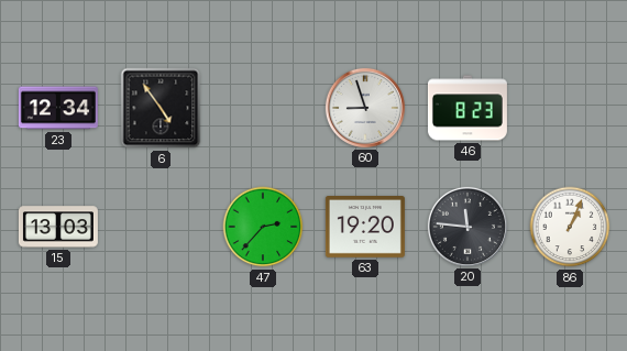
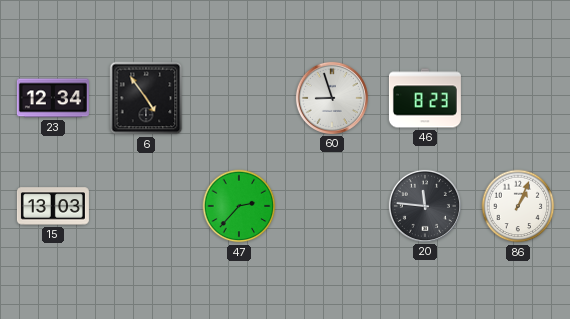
63: 19:20 -> none
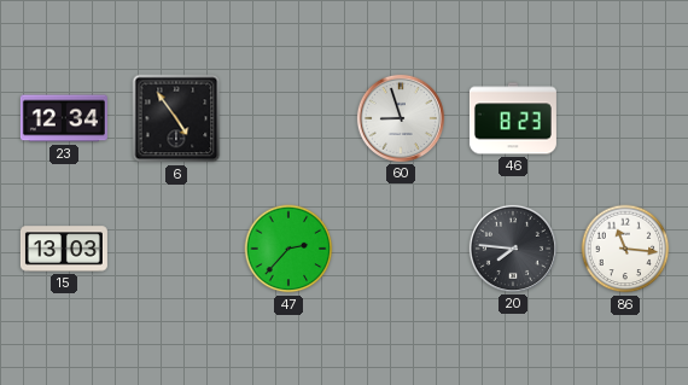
20: 11:46 -> 7:46
86: 1:04 -> 11:16
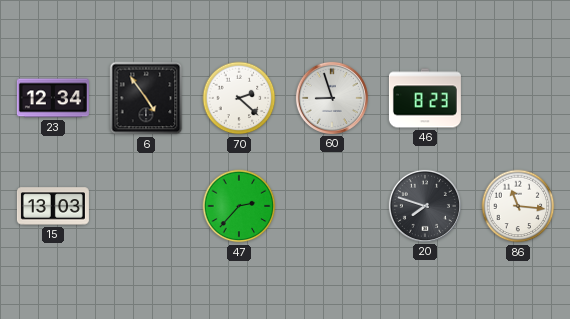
70: none -> 2:22
20: 7:46 -> 7:48
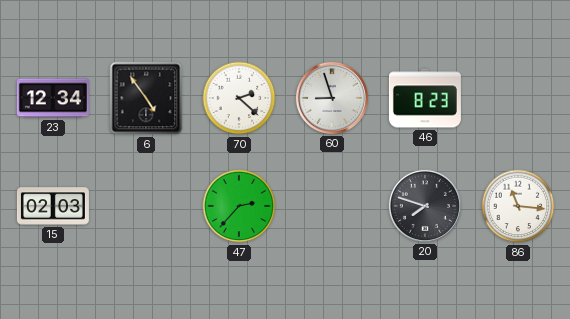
15: 13:03 -> 02:03
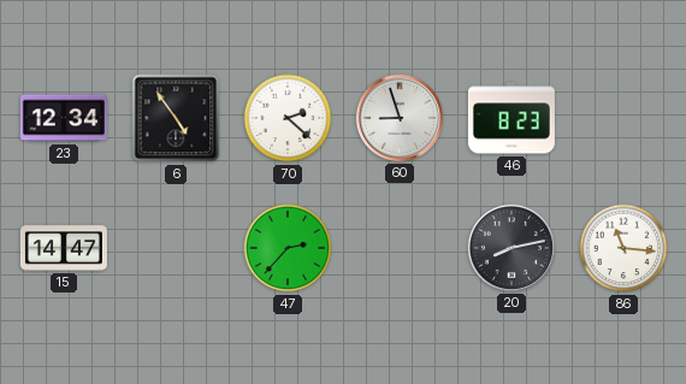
15: 02:03 -> 14:47
20: 7:48 -> 8:13
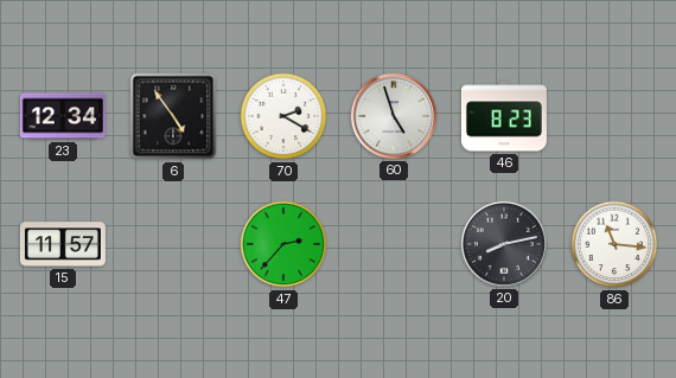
70: 2:22 -> 2:20
60: 8:57 -> 4:57
15: 14:47 -> 11:57
